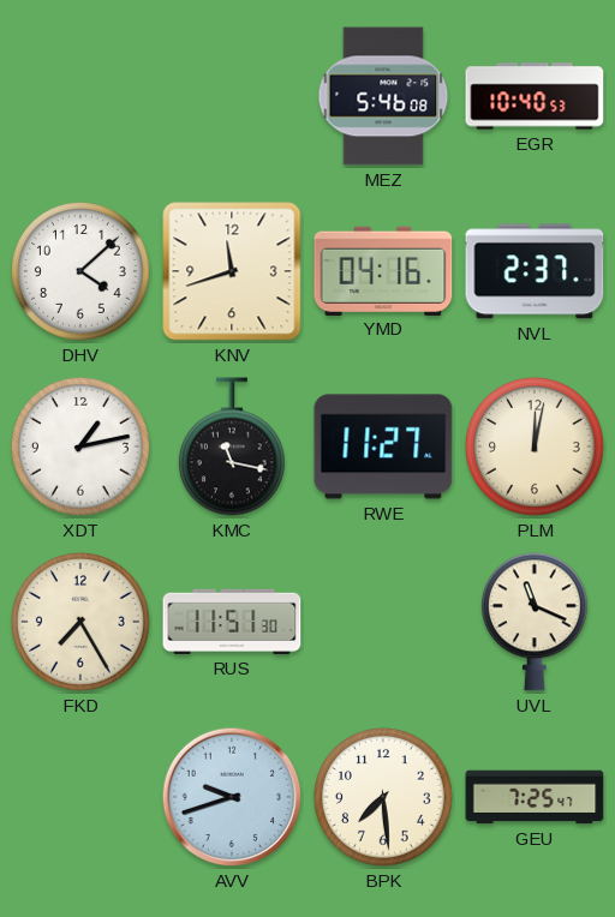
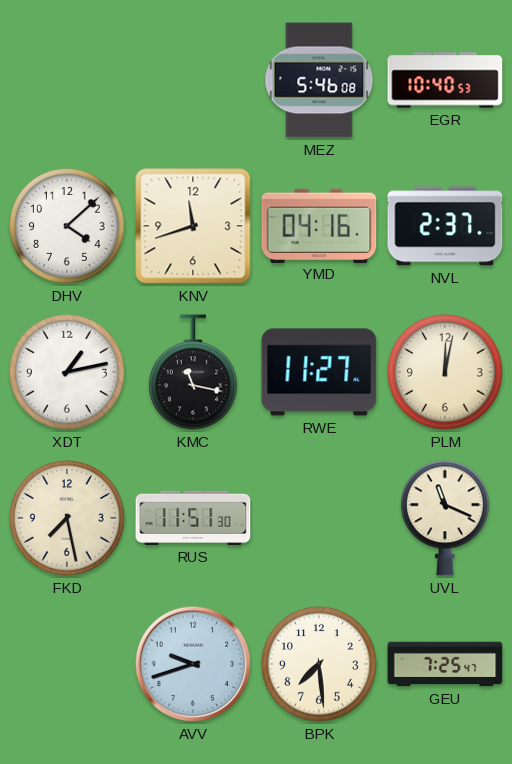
FKD: 7:25 -> 7:28
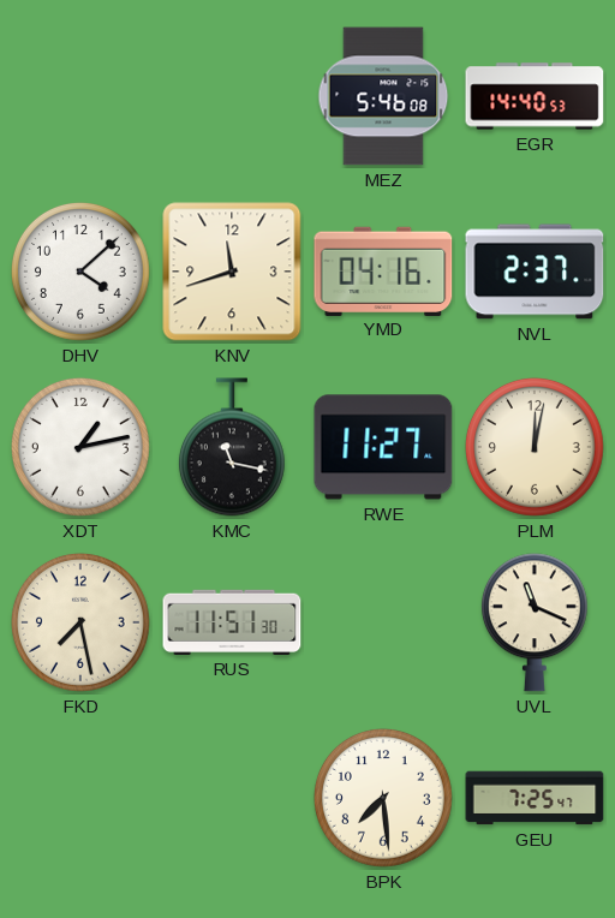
EGR: 10:40 -> 14:40
AVV: 9:42 -> none
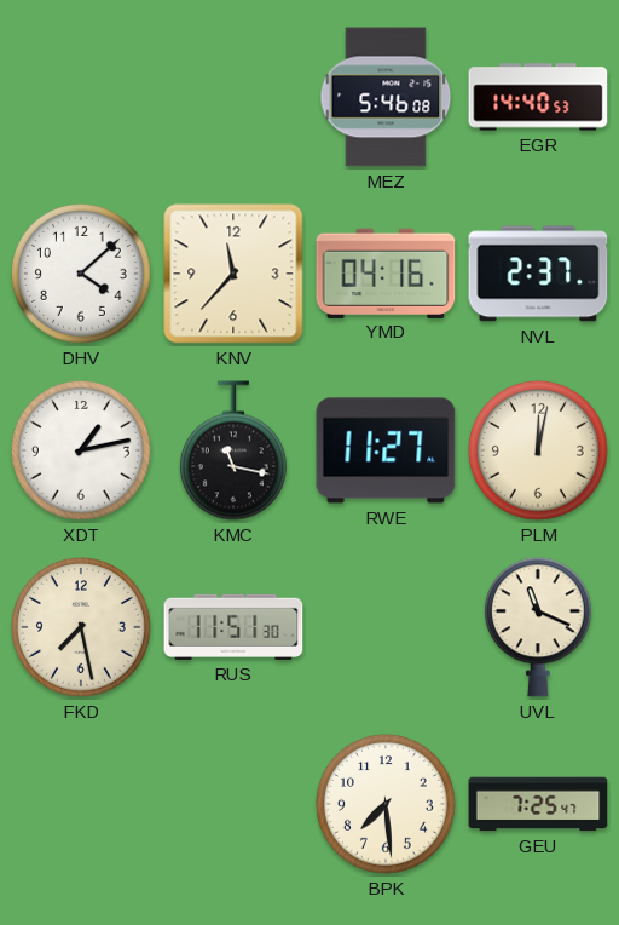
KNV: 11:42 -> 11:37
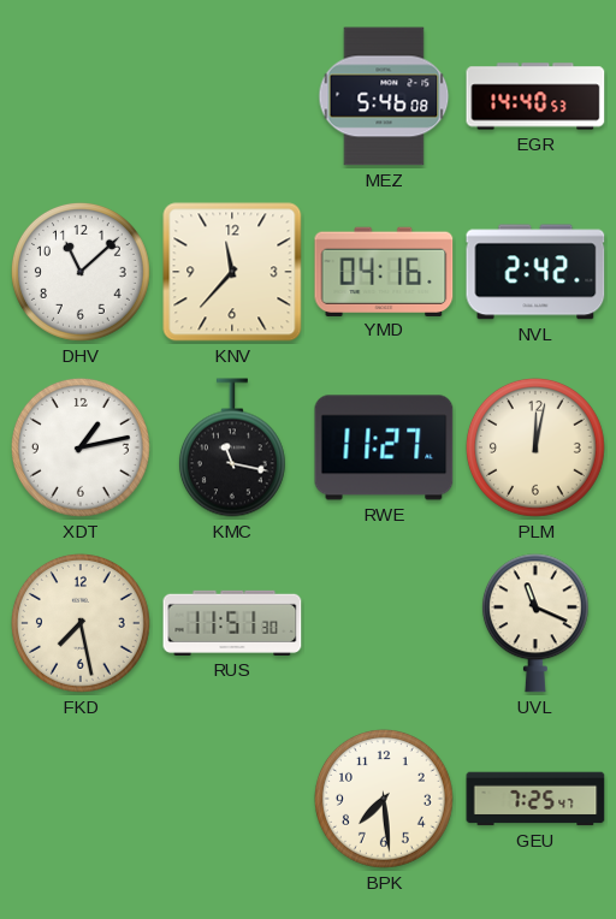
DHV: 4:08 -> 11:08
NVL: 2:37 -> 2:42
